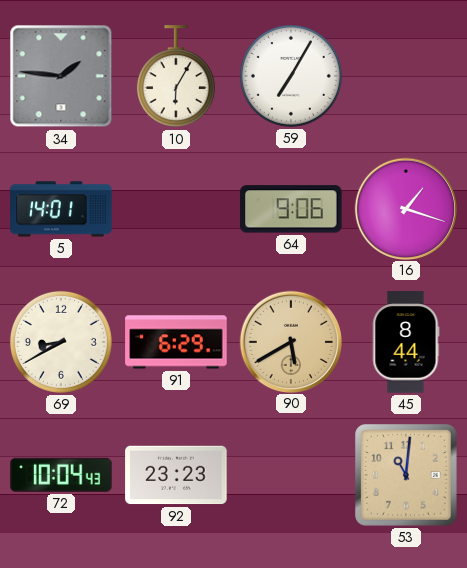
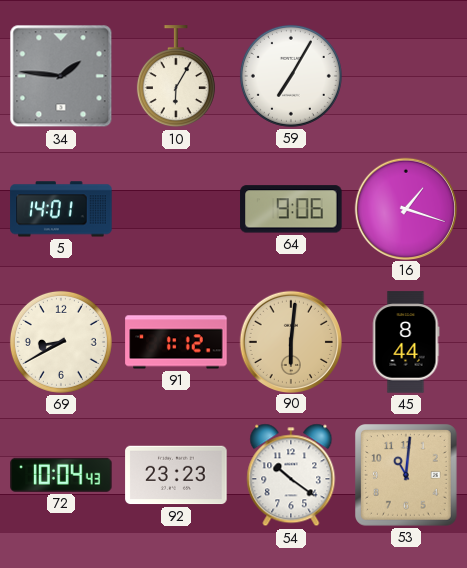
91: 6:29 -> 1:12
90: 5:40 -> 6:01
54: none -> 10:21
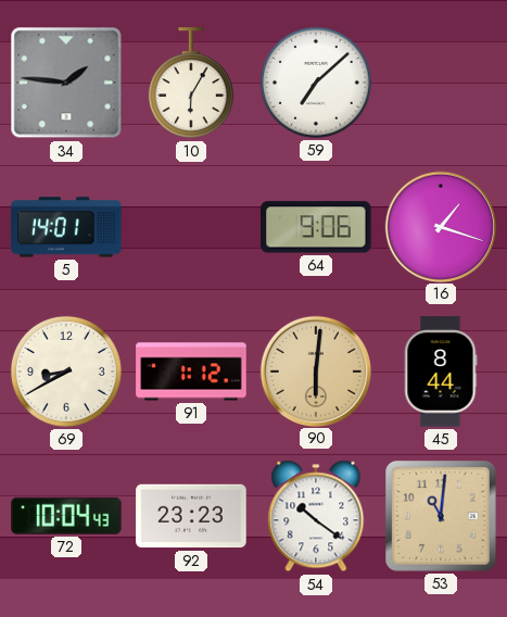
59: 7:05 -> 7:08
